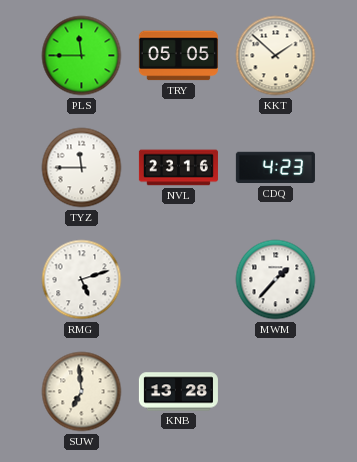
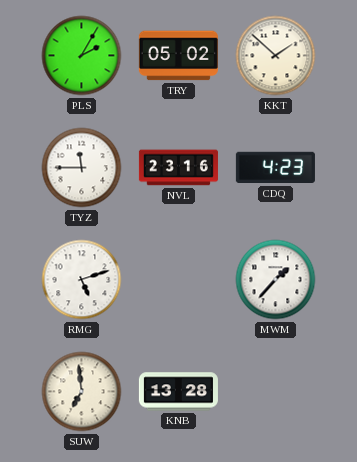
PLS: 11:45 -> 2:05
TRY: 05:05 -> 05:02
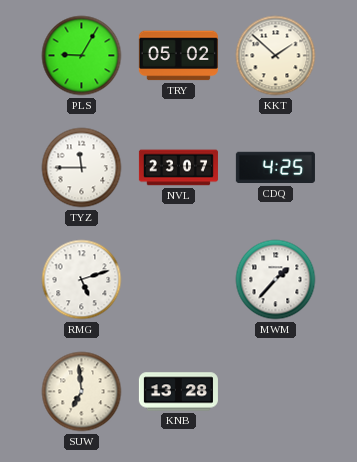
PLS: 2:05 -> 9:05
NVL: 23:16 -> 23:07
CDQ: 4:23 -> 4:25
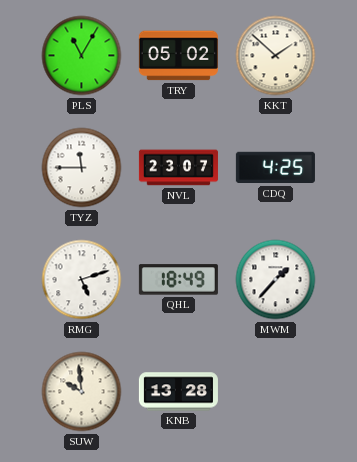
PLS: 9:05 -> 11:05
QHL: none -> 18:49
SUW: 6:59 -> 9:59
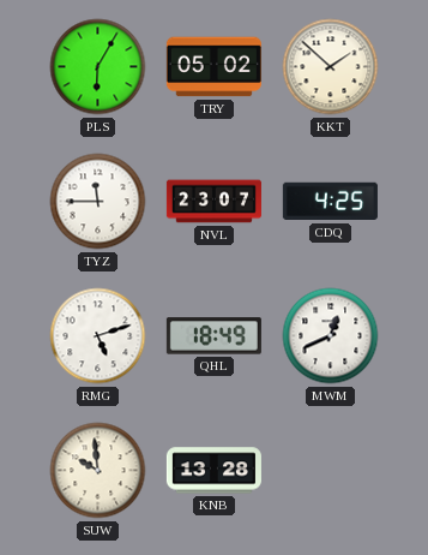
PLS: 11:05 -> 6:05
MWM: 1:37 -> 12:41
